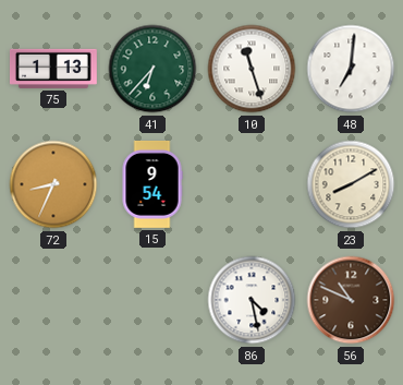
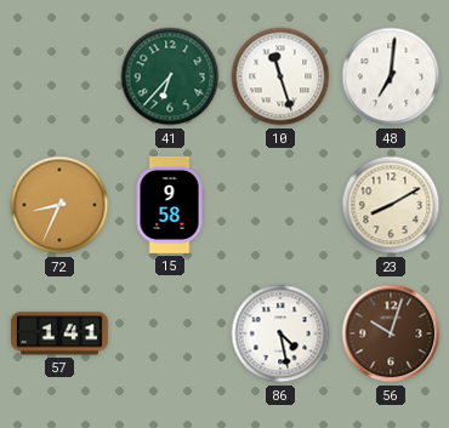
75: 1:13 -> none
15: 9:54 -> 9:58
57: none -> 1:41
56: 10:49 -> 10:03
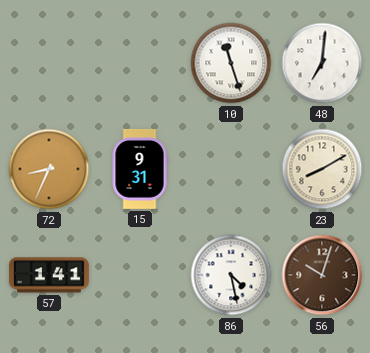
41: 6:37 -> none
15: 9:58 -> 9:31
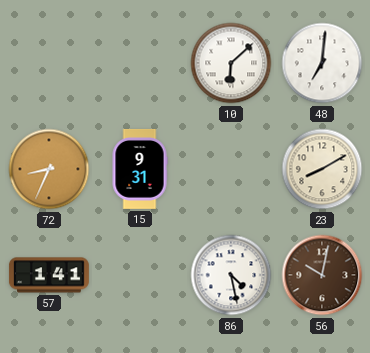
10: 11:27 -> 6:08
56: 10:03 -> 10:02
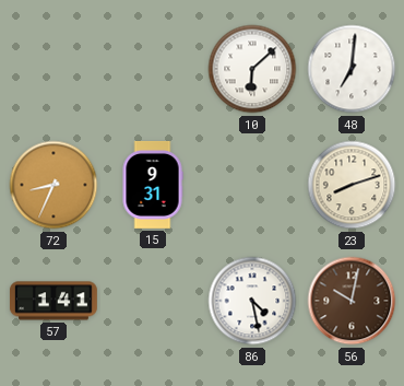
23: 8:10 -> 8:12
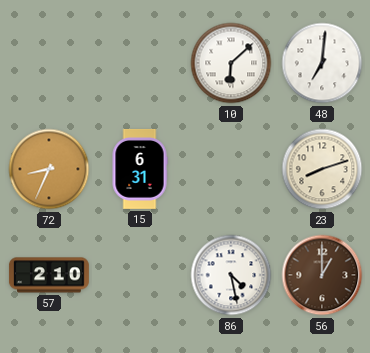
15: 9:31 -> 6:31
57: 1:41 -> 2:10
56: 10:02 -> 1:00
